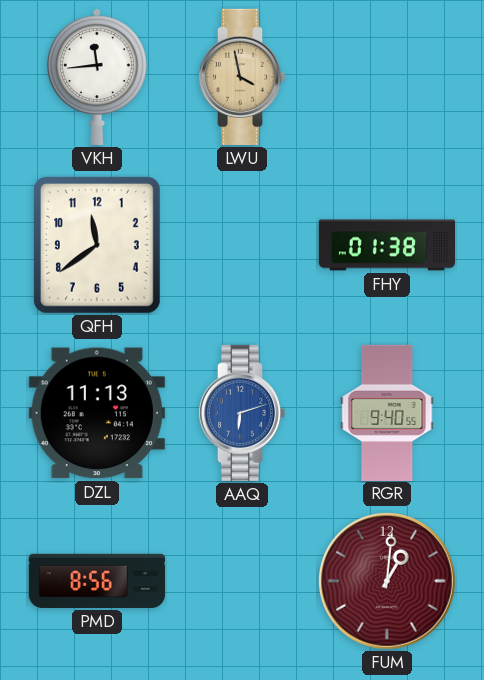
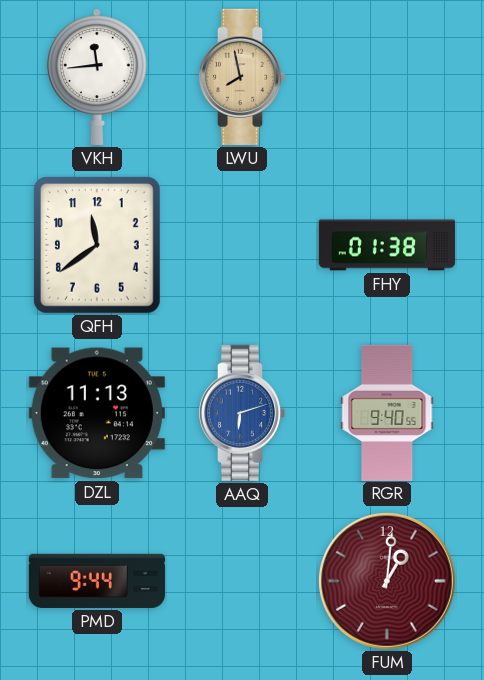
LWU: 3:58 -> 7:58
PMD: 8:56 -> 9:44
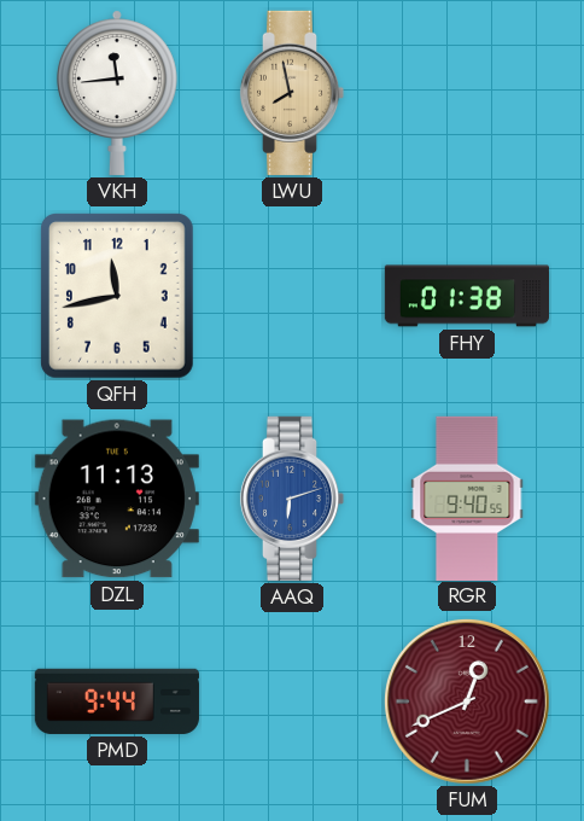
QFH: 11:39 -> 11:43
FUM: 1:01 -> 12:41
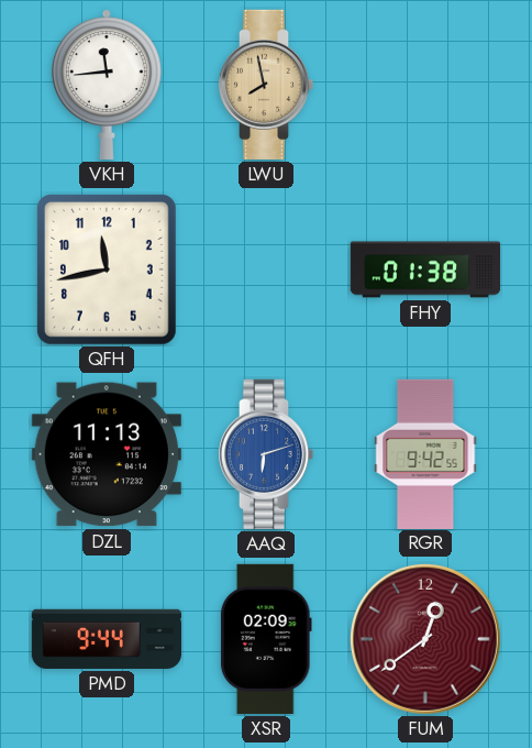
RGR: 9:40 -> 9:42
XSR: none -> 02:09
FUM: 12:41 -> 12:39
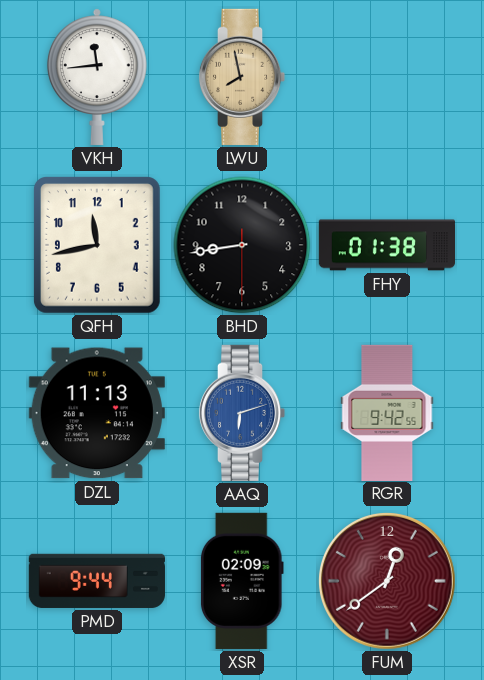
BHD: none -> 8:43
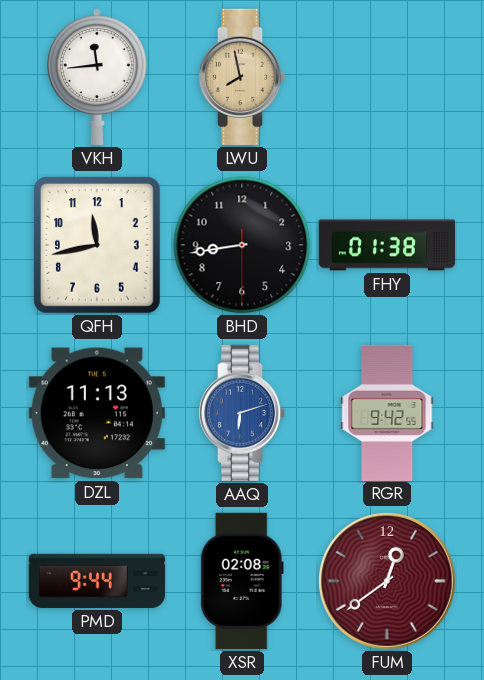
XSR: 02:09 -> 02:08
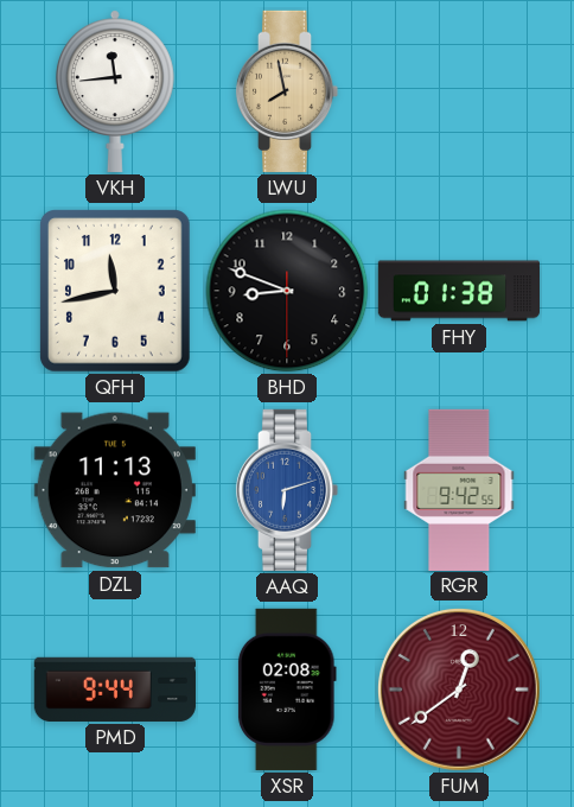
BHD: 8:43 -> 8:48
